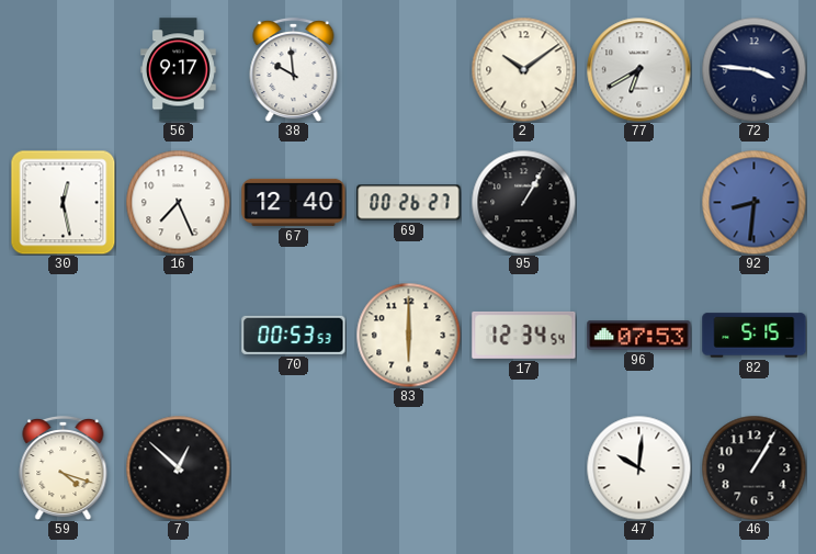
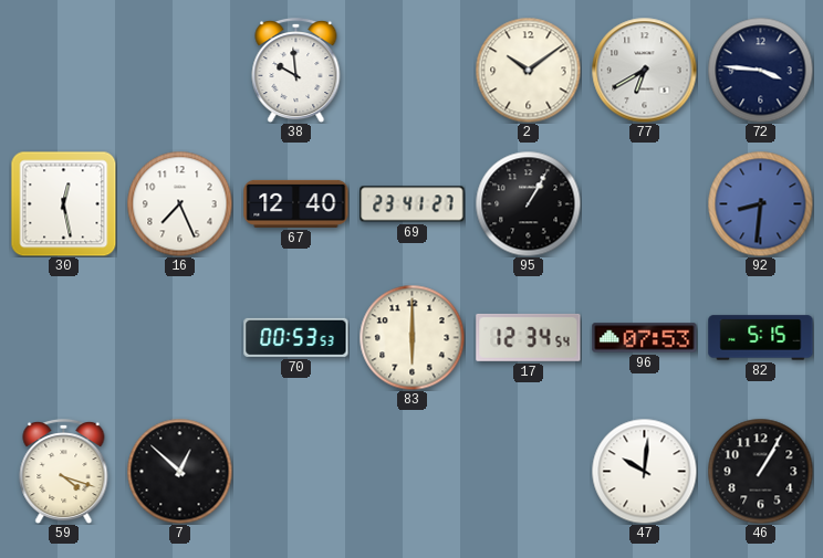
56: 9:17 -> none
69: 00:26 -> 23:41
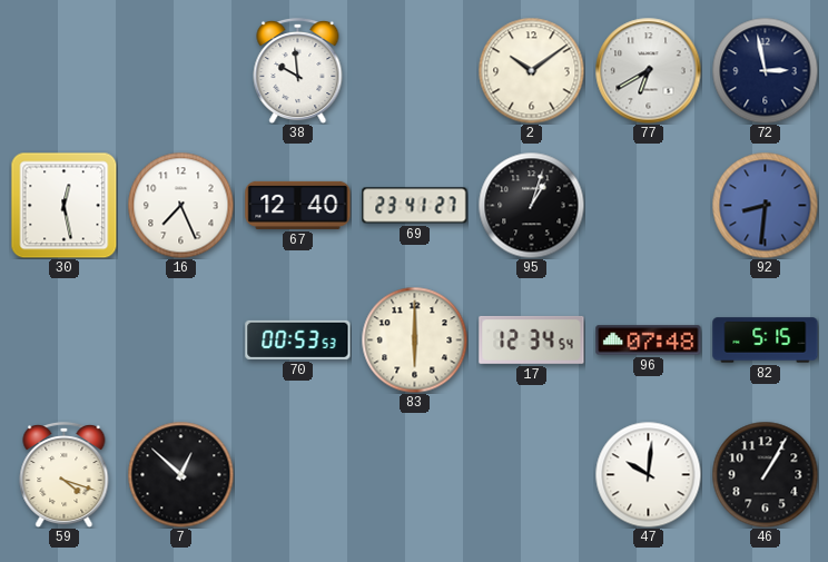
72: 3:46 -> 2:58
95: 1:05 -> 1:03
96: 07:53 -> 07:48
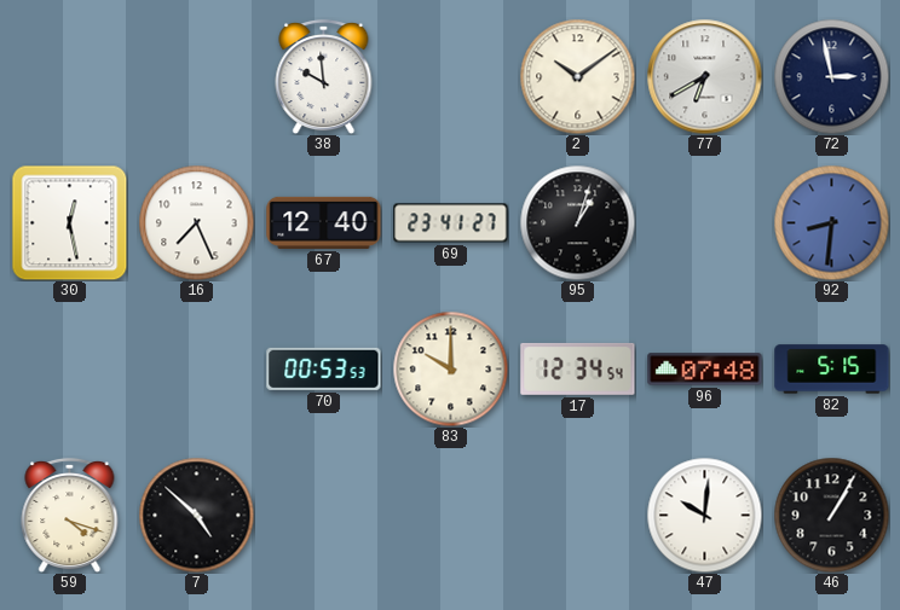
83: 6:00 -> 10:00
7: 12:52 -> 4:52
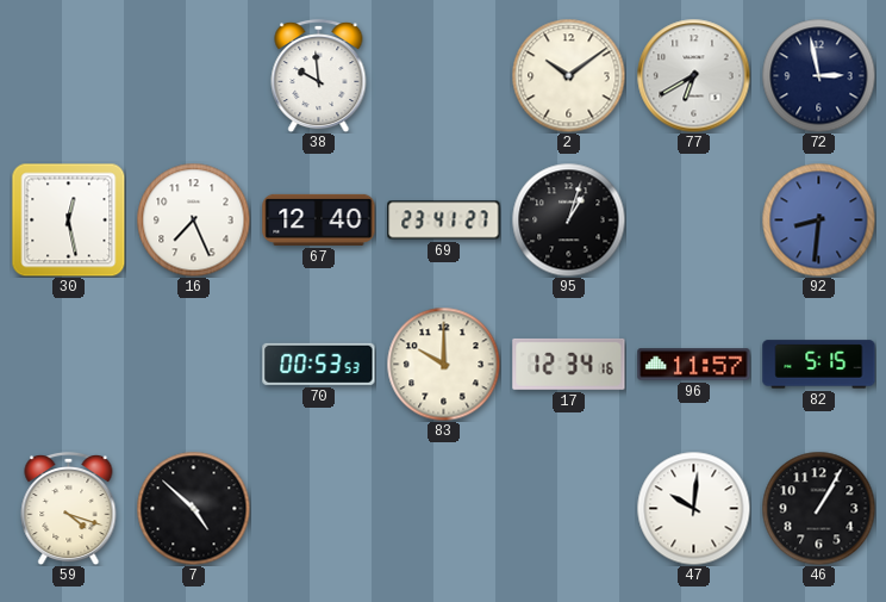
17: 12:34:54 -> 12:34:16
96: 07:48 -> 11:57
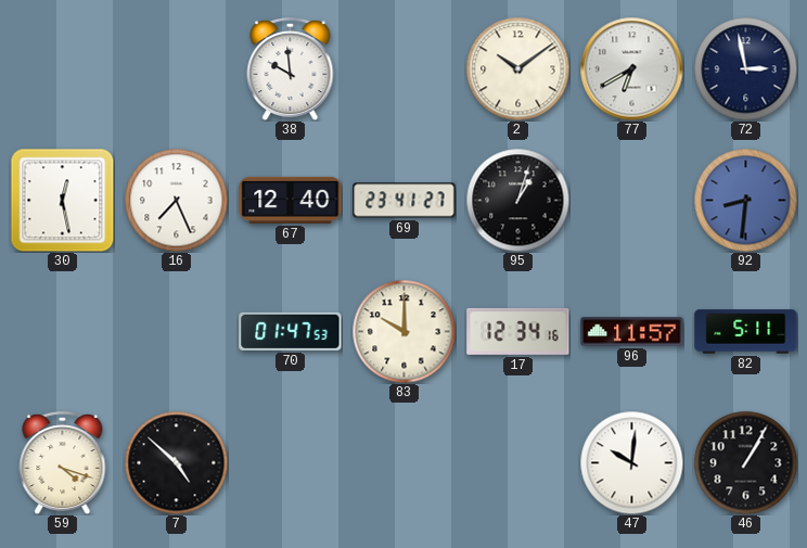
70: 00:53 -> 01:47
82: 5:15 -> 5:11
